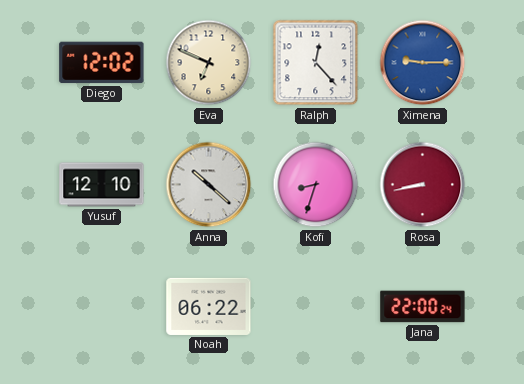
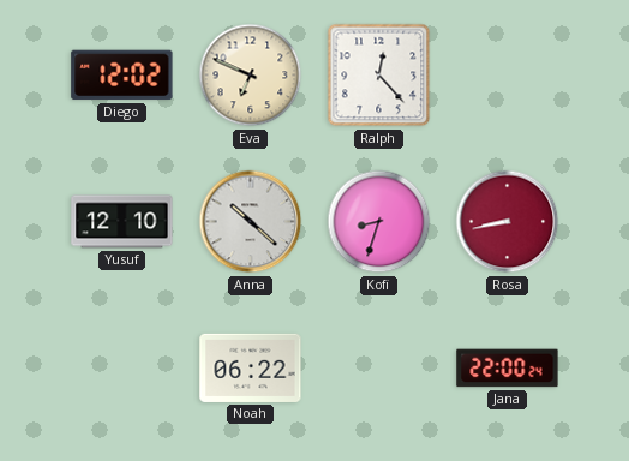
Ximena: 9:15 -> none
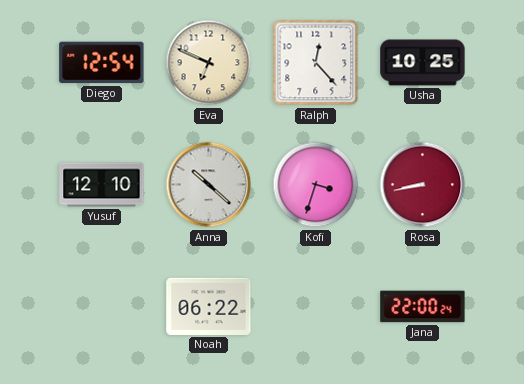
Diego: 12:02 -> 12:54
Usha: none -> 10:25
Kofi: 8:33 -> 3:33
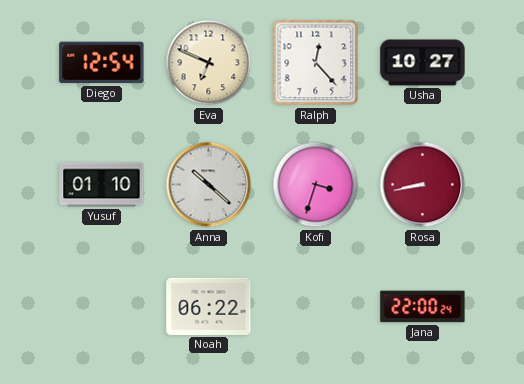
Usha: 10:25 -> 10:27
Yusuf: 12:10 -> 01:10
